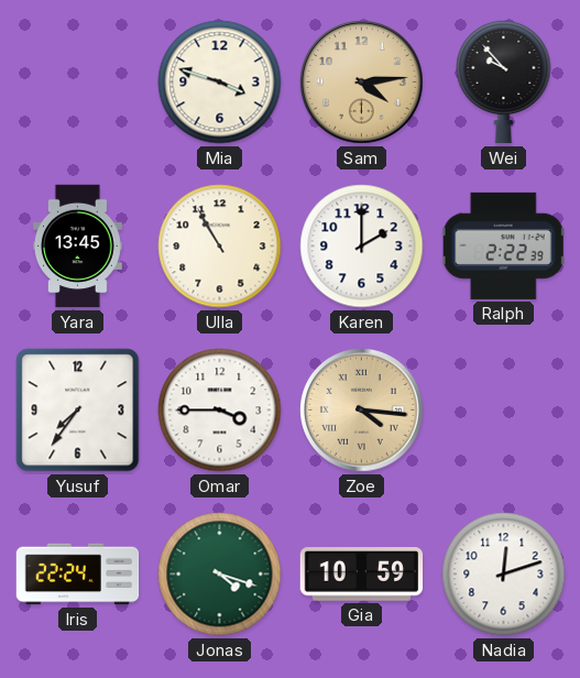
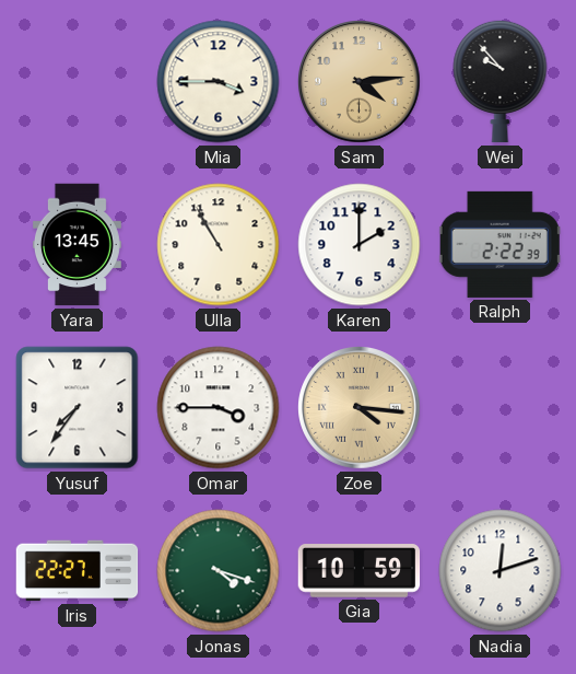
Mia: 3:48 -> 3:45
Iris: 22:24 -> 22:27
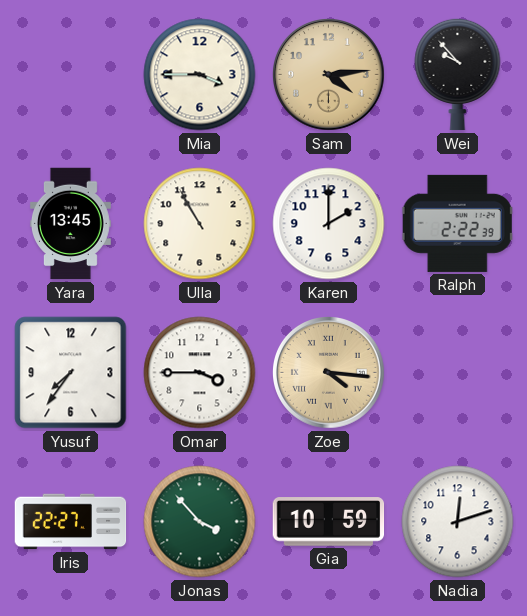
Jonas: 4:18 -> 3:53
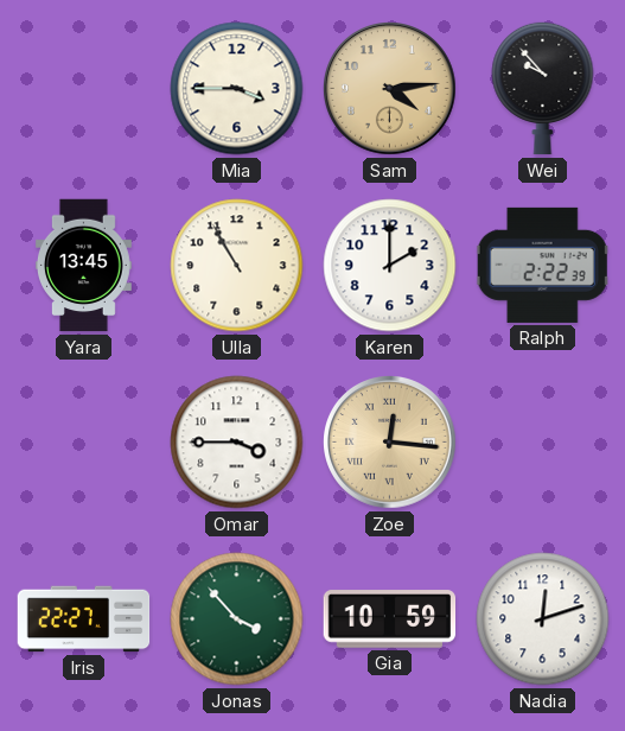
Yusuf: 7:36 -> none
Zoe: 4:16 -> 12:16
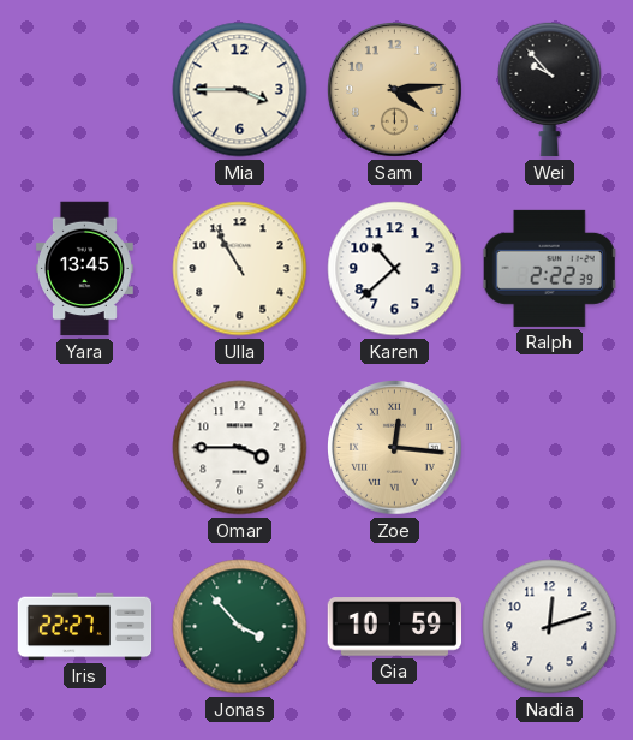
Karen: 2:00 -> 10:38
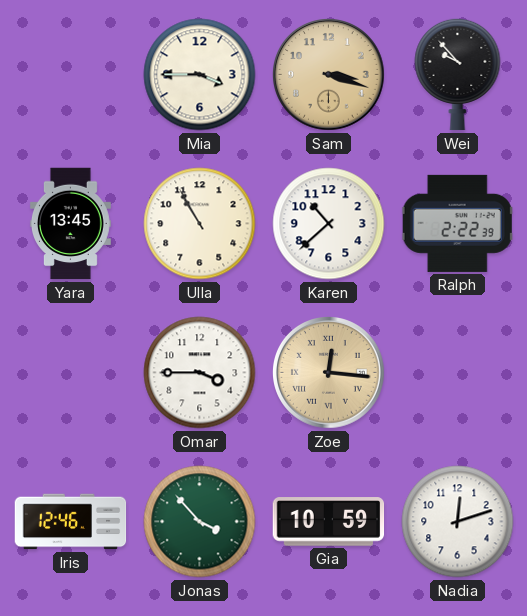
Sam: 4:14 -> 3:18
Iris: 22:27 -> 12:46
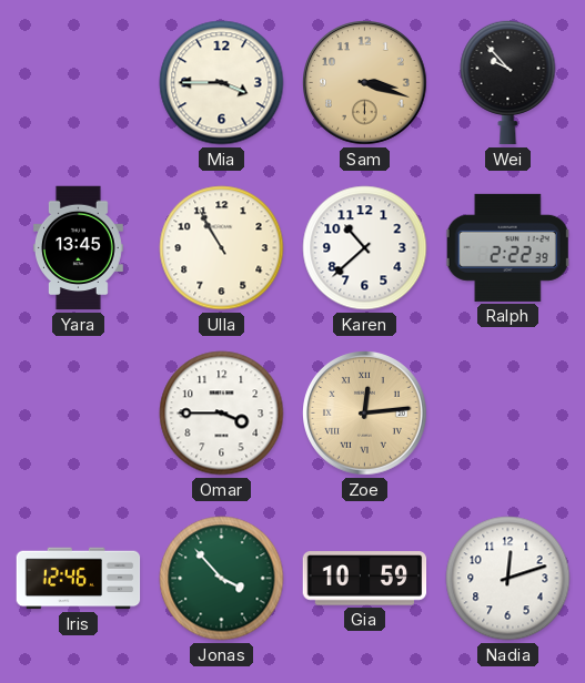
Zoe: 12:16 -> 12:14
